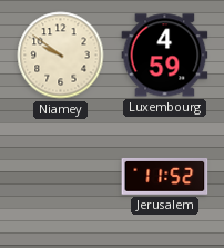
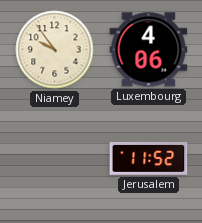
Niamey: 9:51 -> 9:54
Luxembourg: 4:59 -> 4:06
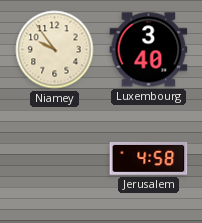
Luxembourg: 4:06 -> 3:40
Jerusalem: 11:52 -> 4:58
